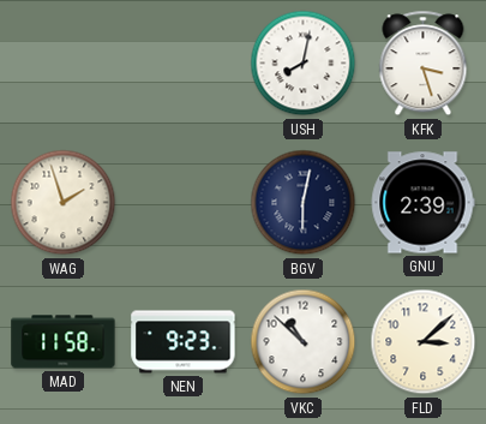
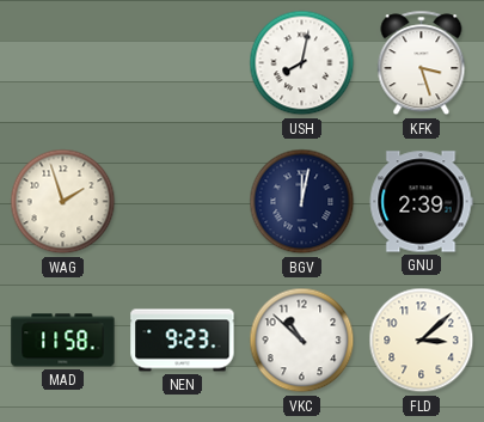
BGV: 6:02 -> 12:02
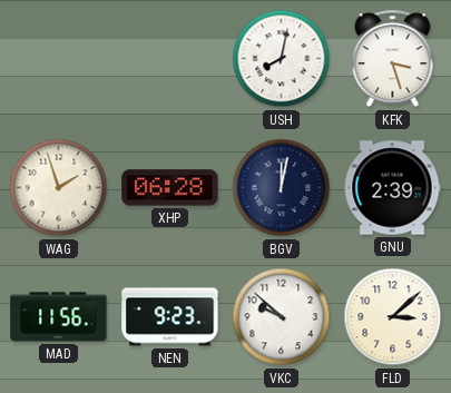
XHP: none -> 06:28
MAD: 11:58 -> 11:56
VKC: 10:52 -> 9:52
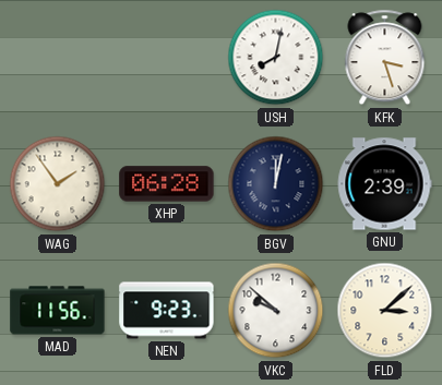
WAG: 1:57 -> 1:54
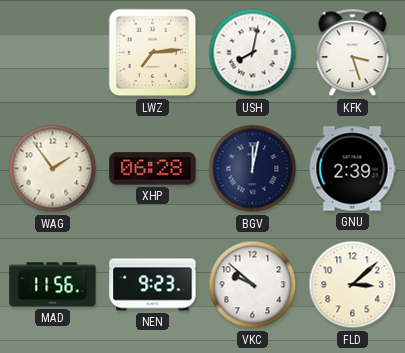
LWZ: none -> 7:14
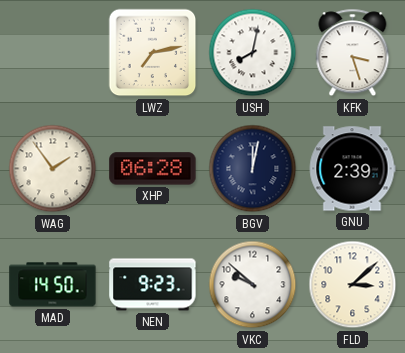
LWZ: 7:14 -> 7:13
MAD: 11:56 -> 14:50
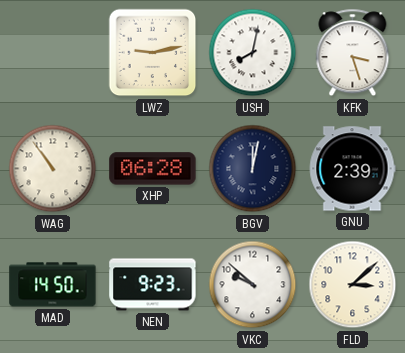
LWZ: 7:13 -> 9:13
WAG: 1:54 -> 10:54
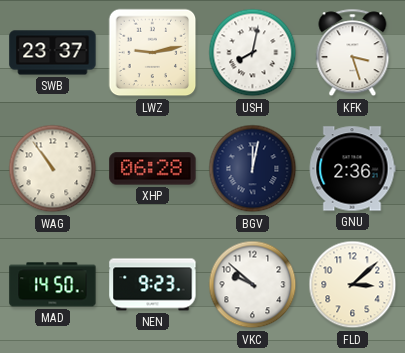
SWB: none -> 23:37
GNU: 2:39 -> 2:36
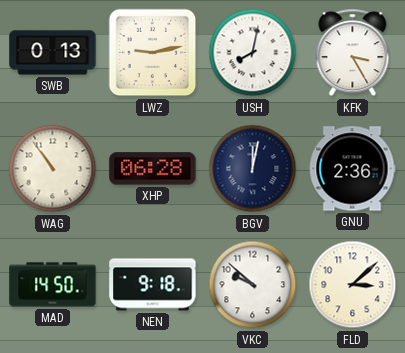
SWB: 23:37 -> 0:13
KFK: 3:27 -> 3:25
NEN: 9:23 -> 9:18
